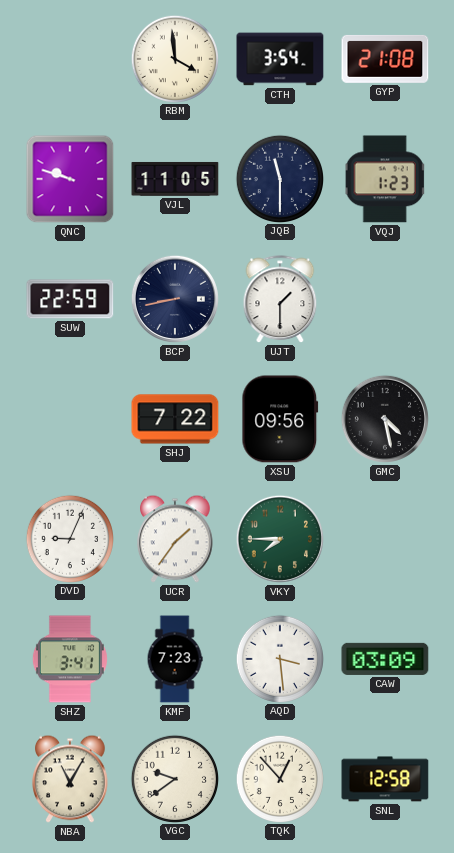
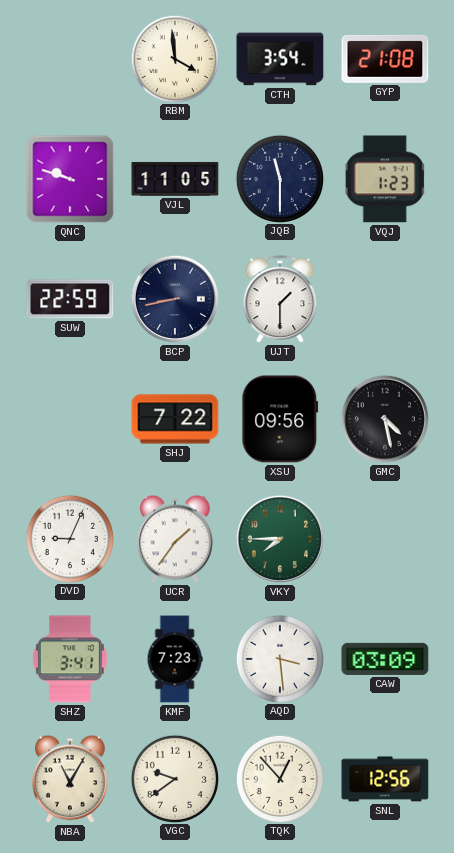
SNL: 12:58 -> 12:56
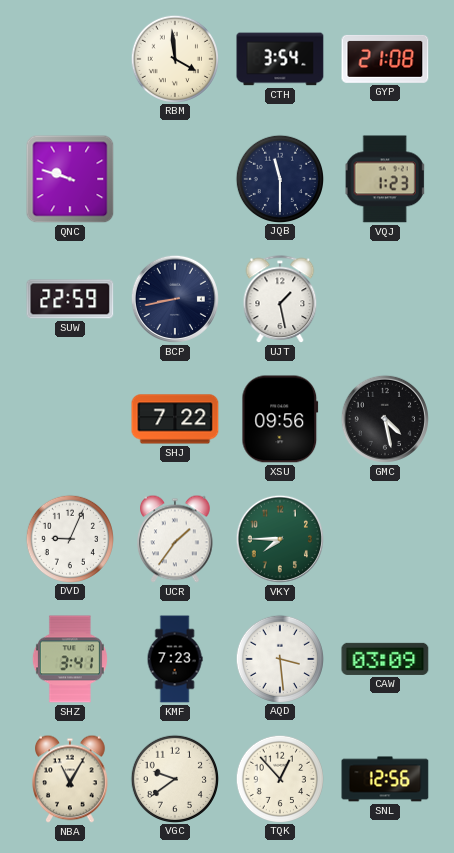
VJL: 11:05 -> none
UJT: 1:30 -> 1:28
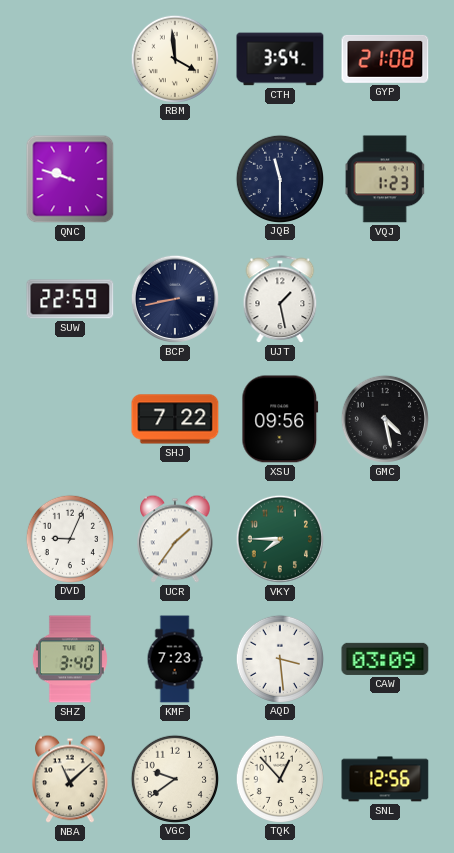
SHZ: 3:41 -> 3:40
NBA: 11:05 -> 11:08
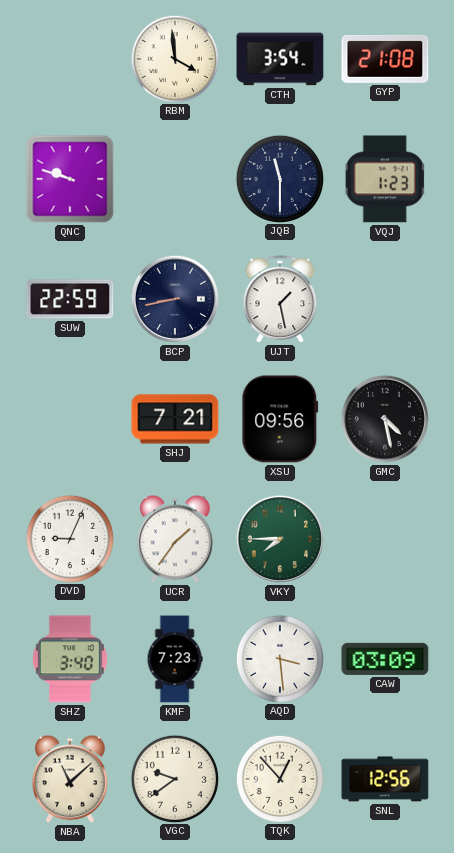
SHJ: 7:22 -> 7:21
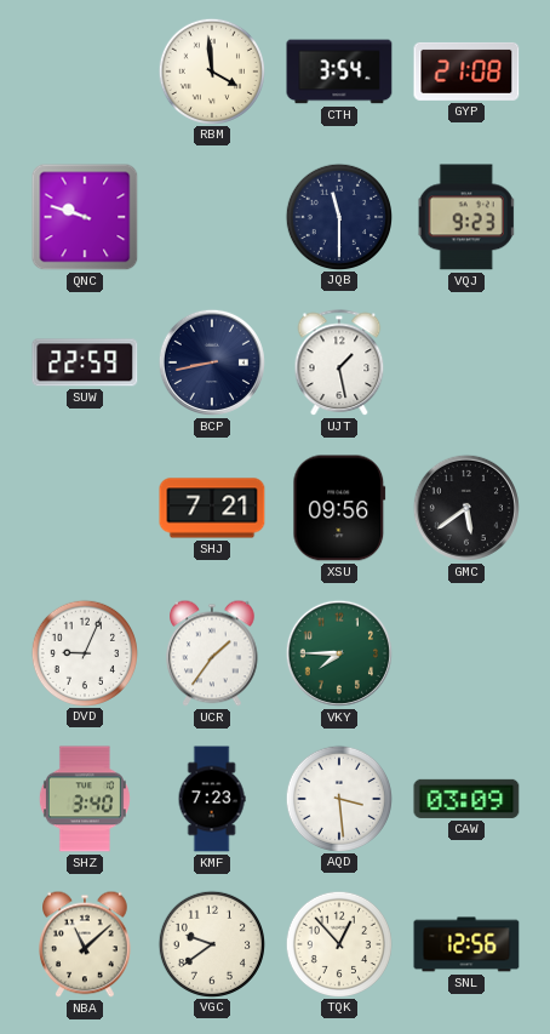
VQJ: 1:23 -> 9:23
GMC: 4:28 -> 5:39
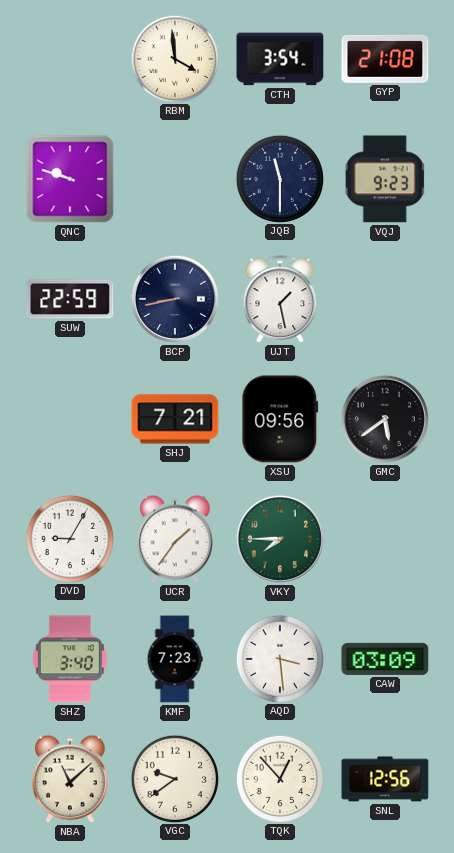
DVD: 9:04 -> 9:05
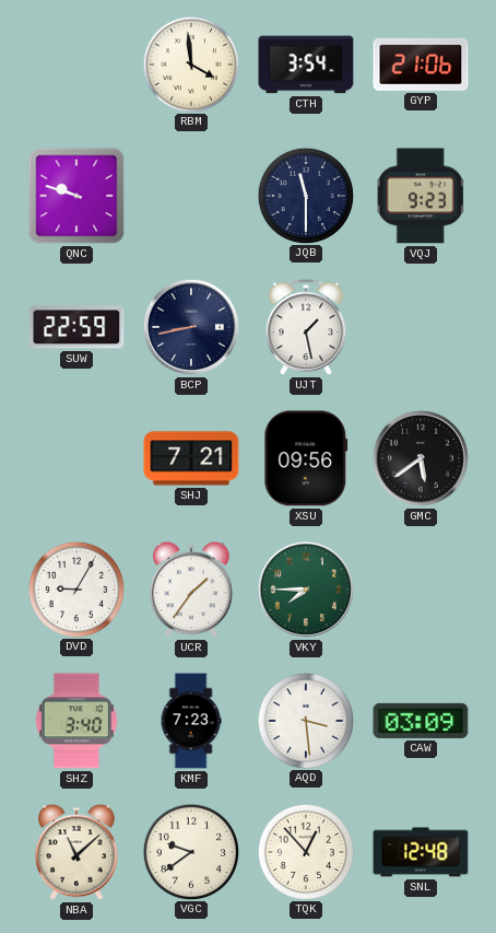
GYP: 21:08 -> 21:06
SNL: 12:56 -> 12:48
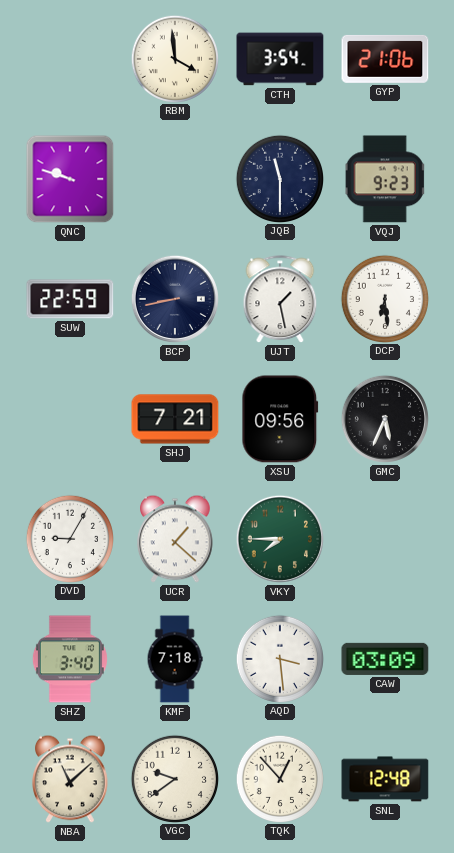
DCP: none -> 6:29
GMC: 5:39 -> 5:34
UCR: 1:36 -> 1:22
KMF: 7:23 -> 7:18
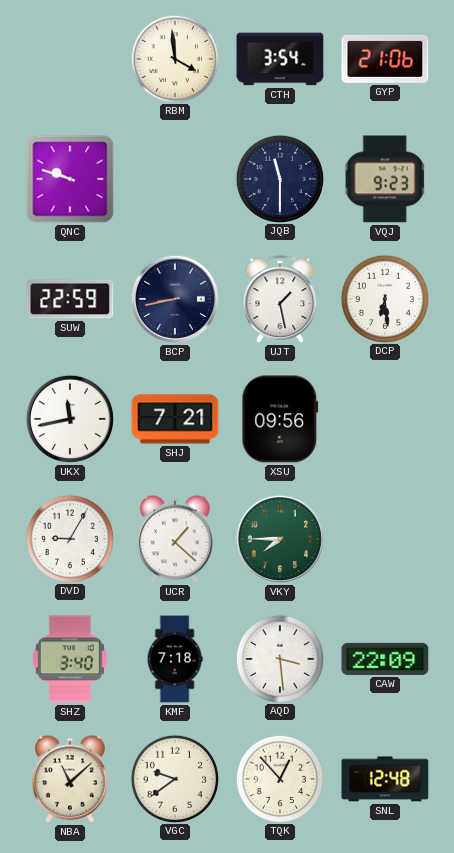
UKX: none -> 11:43
GMC: 5:34 -> none
CAW: 03:09 -> 22:09
